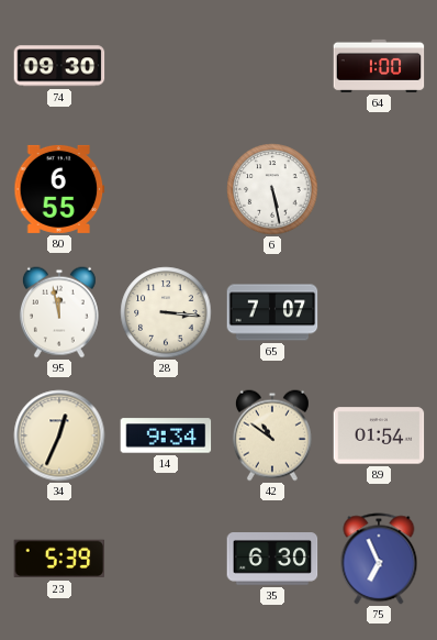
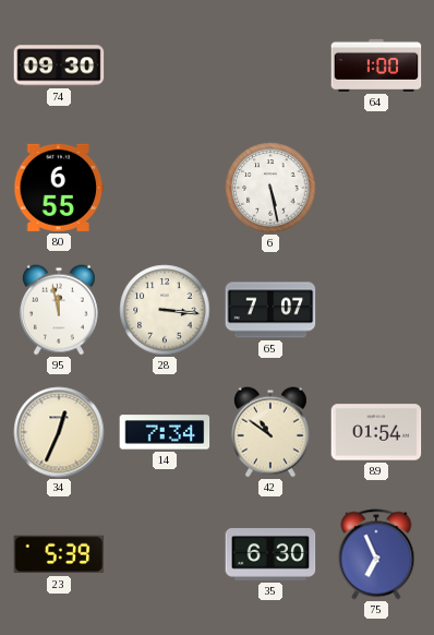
14: 9:34 -> 7:34
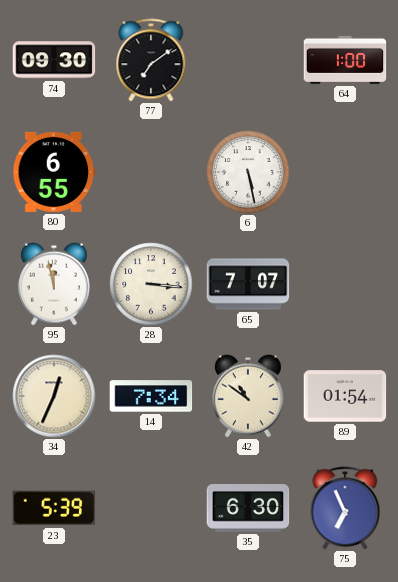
77: none -> 7:09
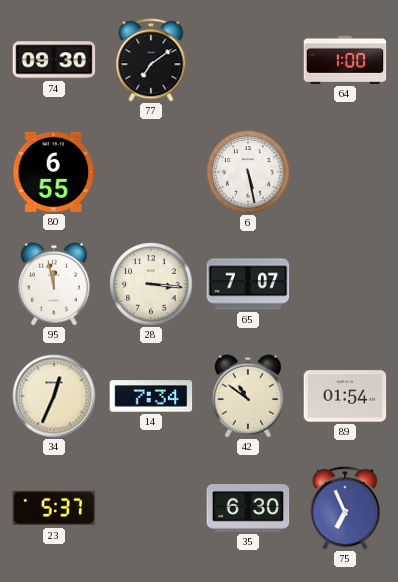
23: 5:39 -> 5:37
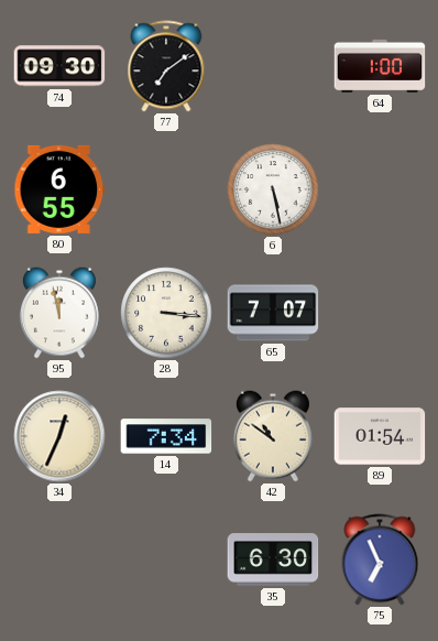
23: 5:37 -> none
